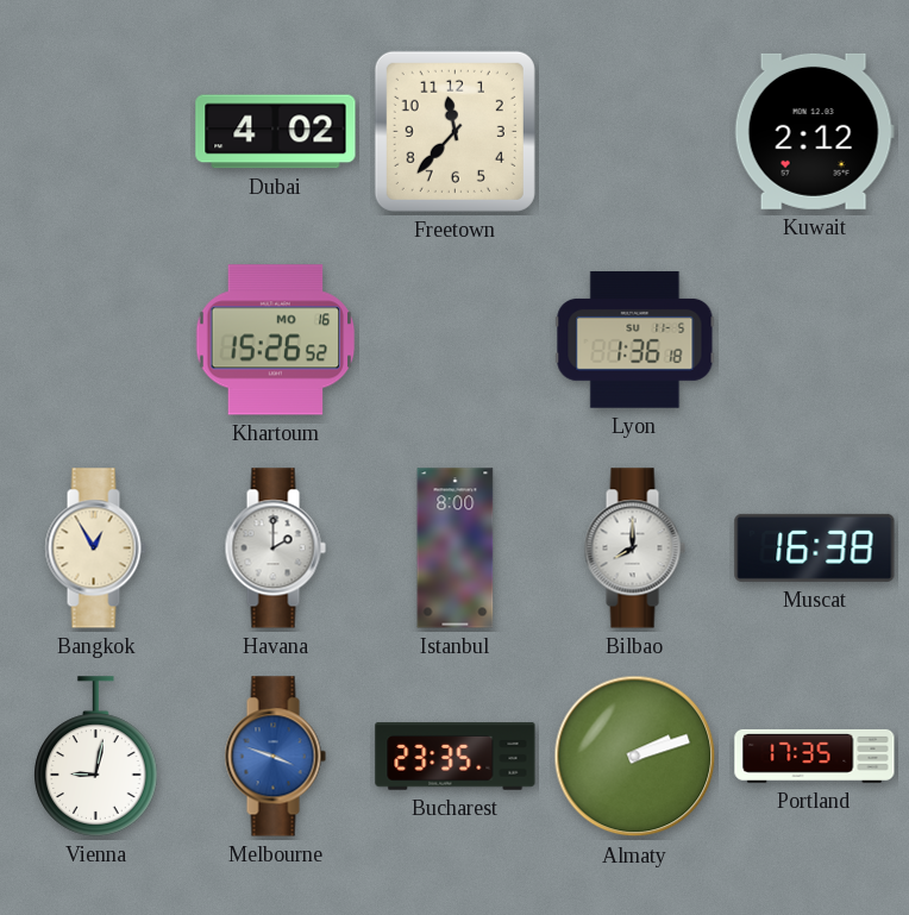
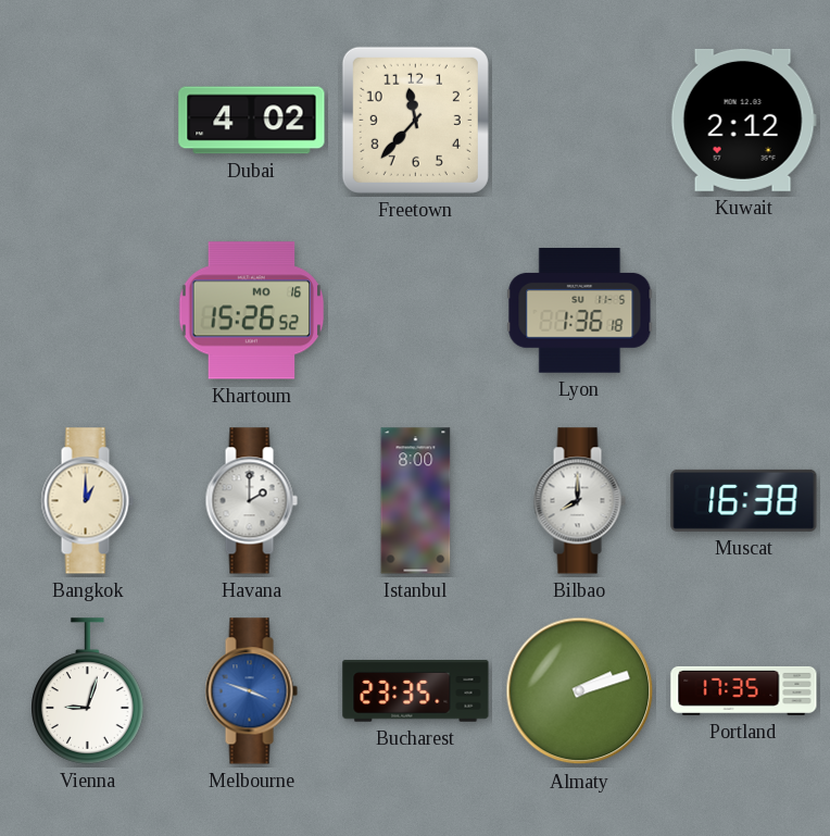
Bangkok: 12:55 -> 1:00
Vienna: 9:02 -> 9:03
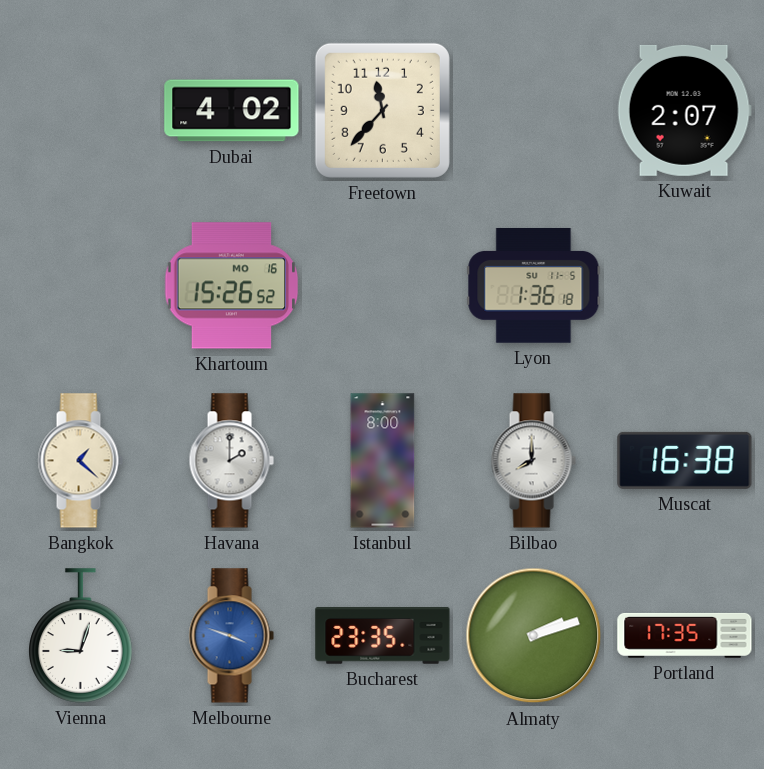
Kuwait: 2:12 -> 2:07
Bangkok: 1:00 -> 1:22
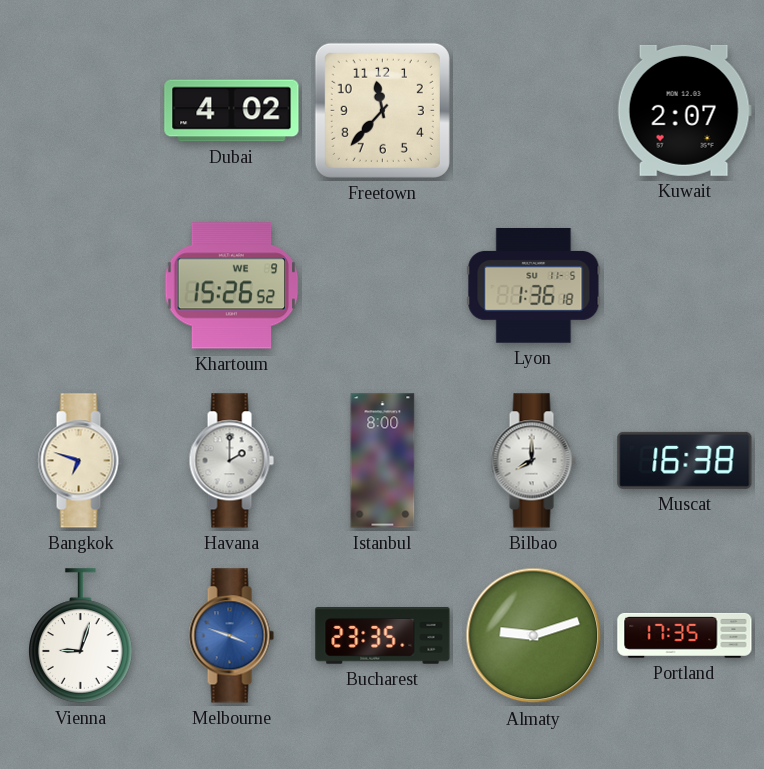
Khartoum date: MO 16 -> WE 9
Bangkok: 1:22 -> 6:48
Almaty: 2:12 -> 9:12
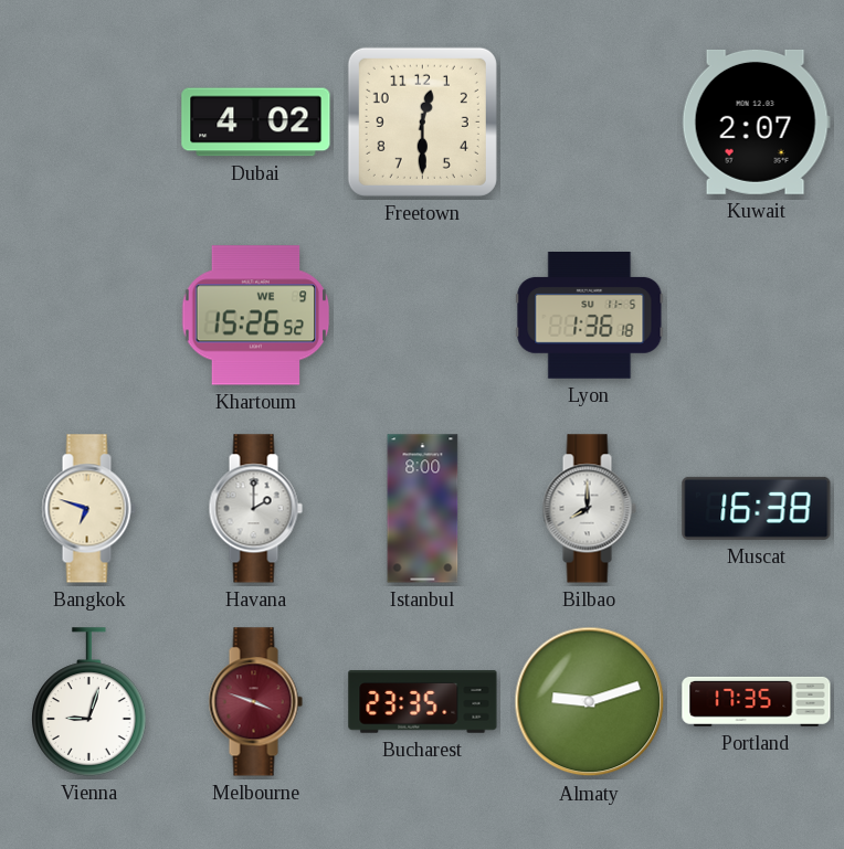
Freetown: 11:37 -> 12:30
Melbourne dial: blue -> burgundy
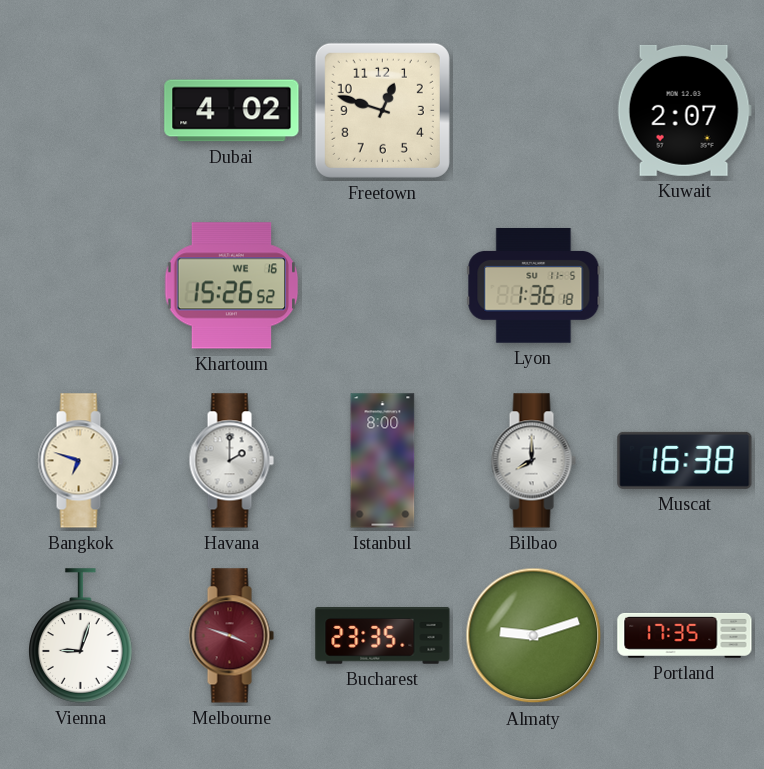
Freetown: 12:30 -> 12:48
Khartoum date: WE 9 -> WE 16
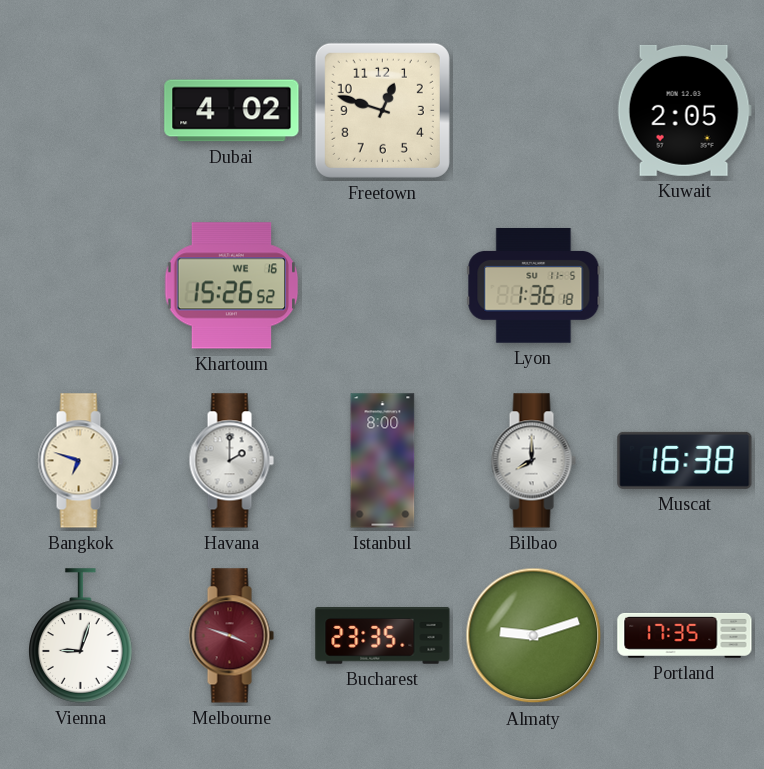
Kuwait: 2:07 -> 2:05
